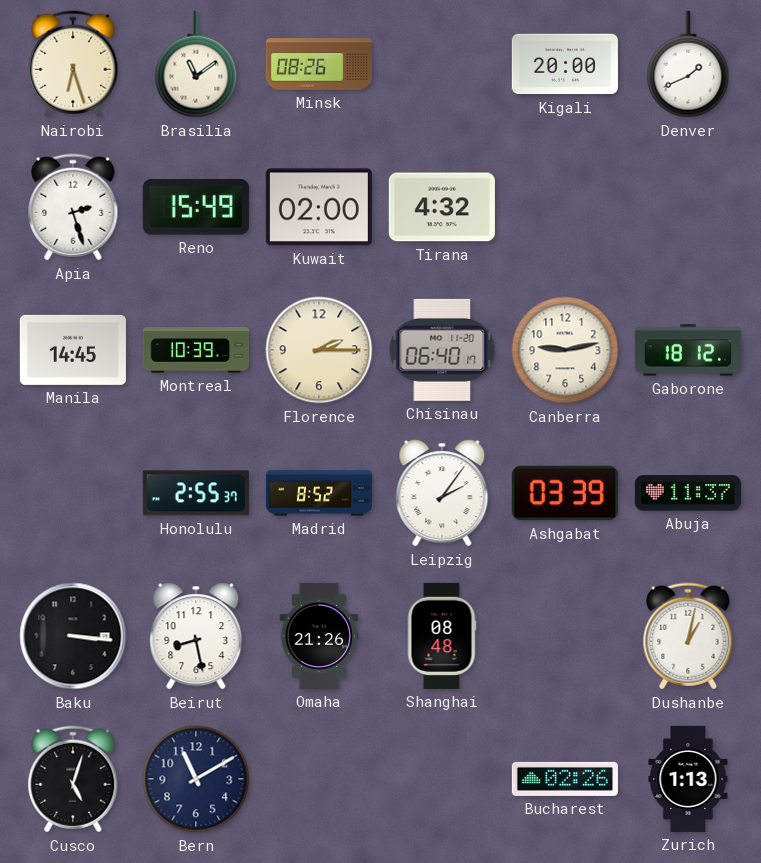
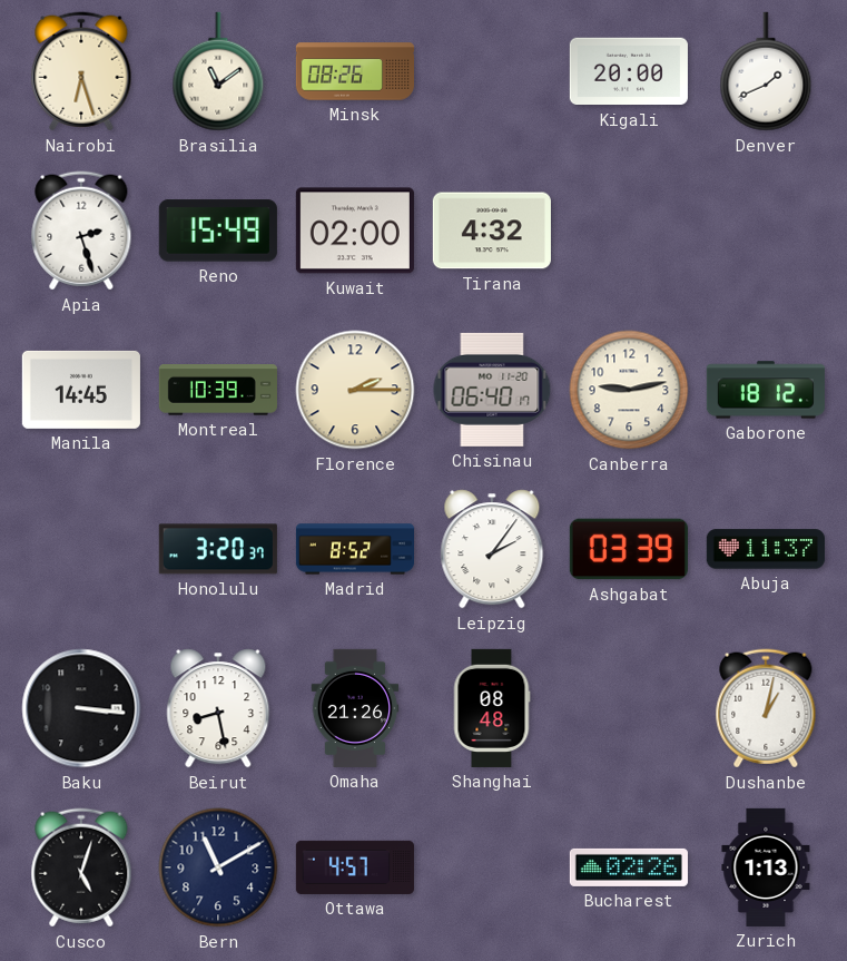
Honolulu: 2:55 -> 3:20
Ottawa: none -> 4:57
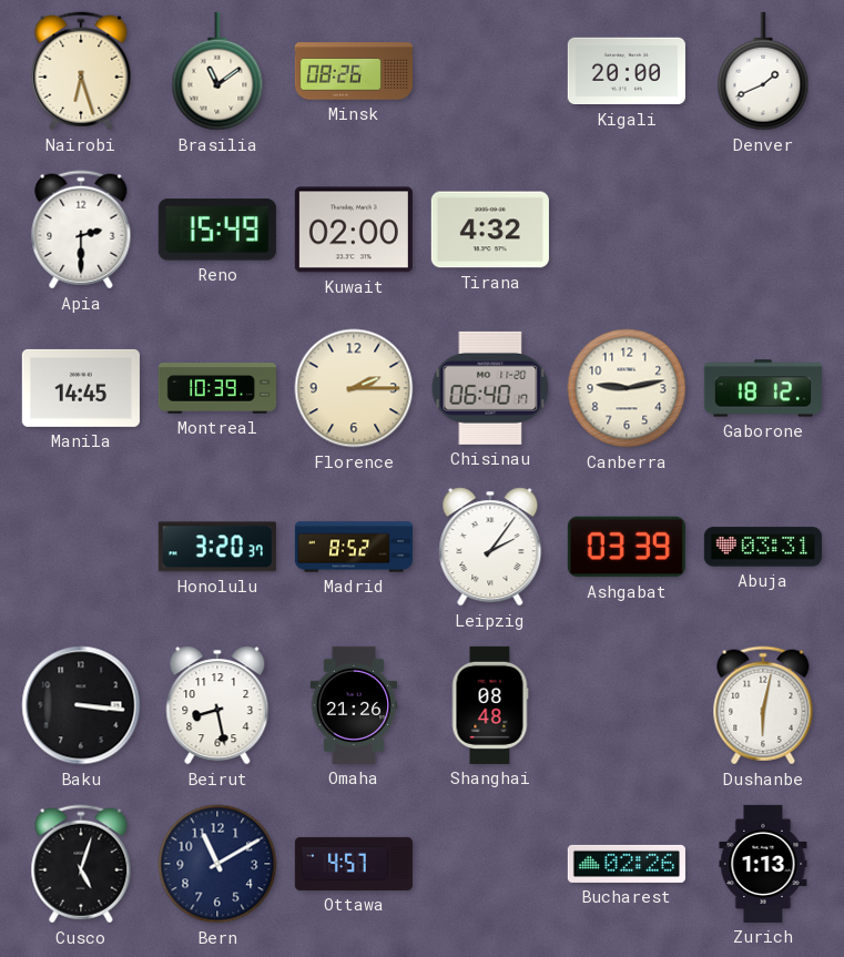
Apia: 2:27 -> 2:30
Abuja: 11:37 -> 03:31
Dushanbe: 1:02 -> 6:02
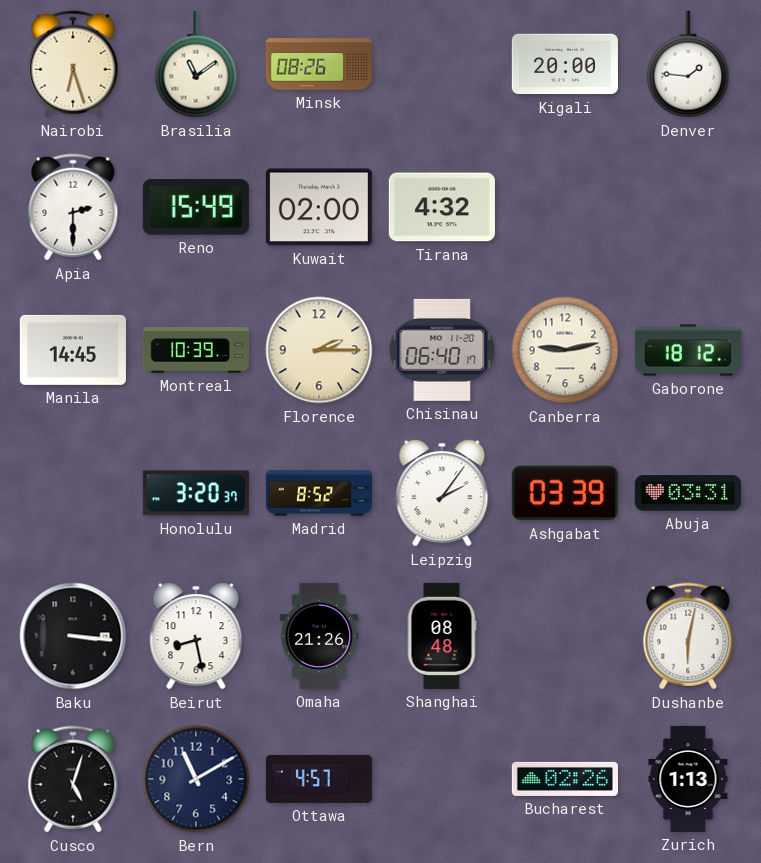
Denver: 1:41 -> 1:46
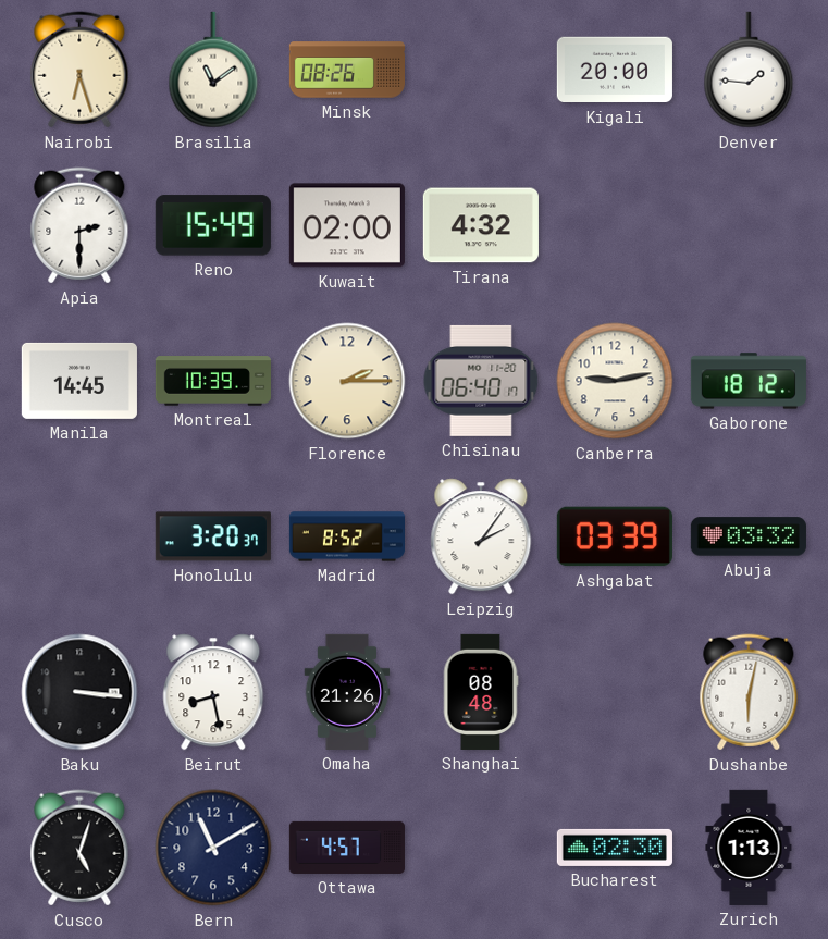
Abuja: 03:31 -> 03:32
Bucharest: 02:26 -> 02:30
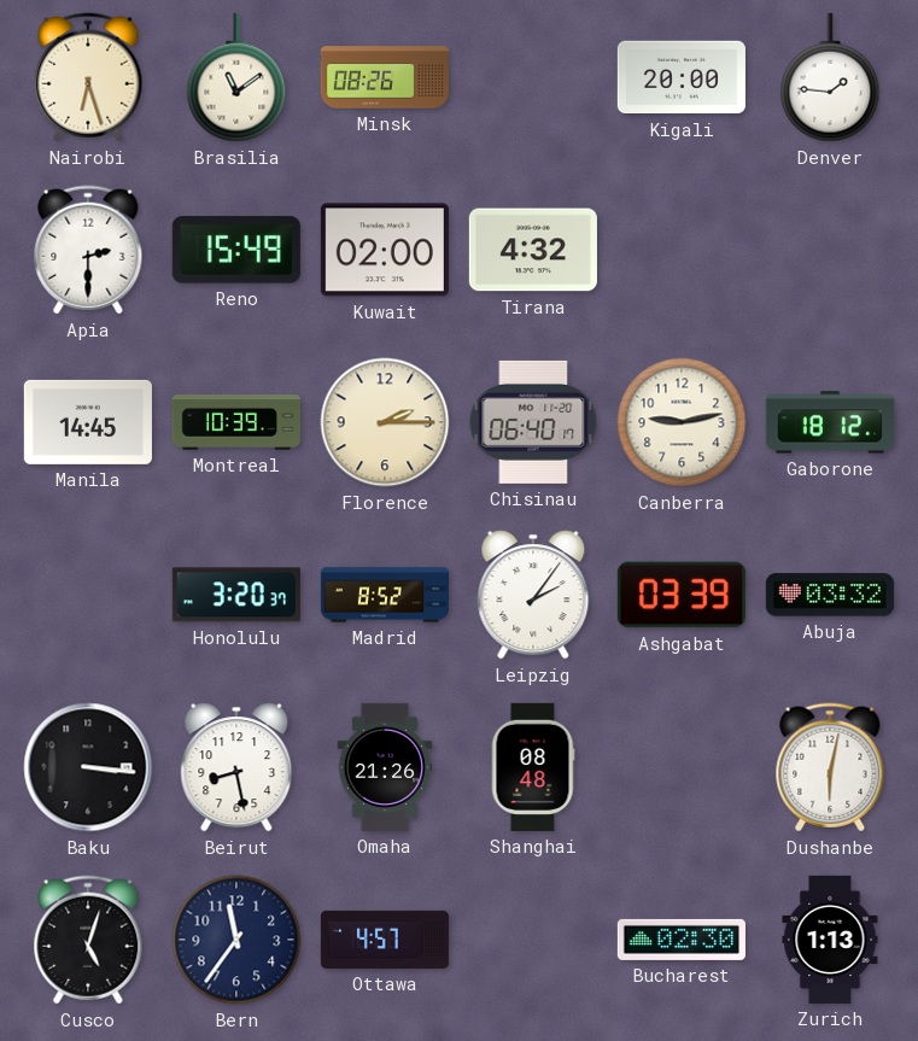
Bern: 11:10 -> 11:36
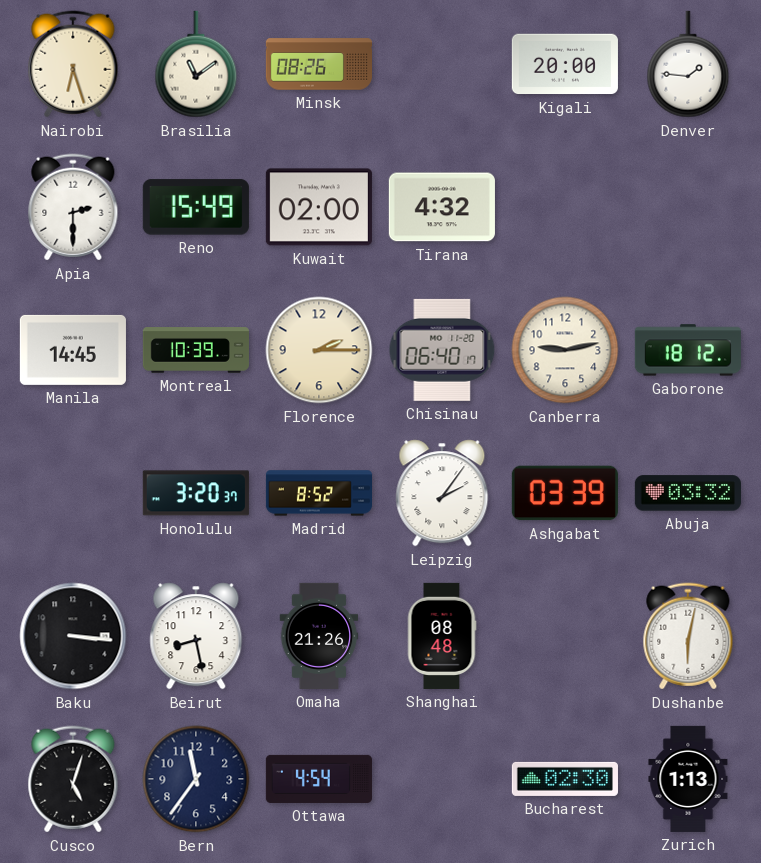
Ottawa: 4:57 -> 4:54
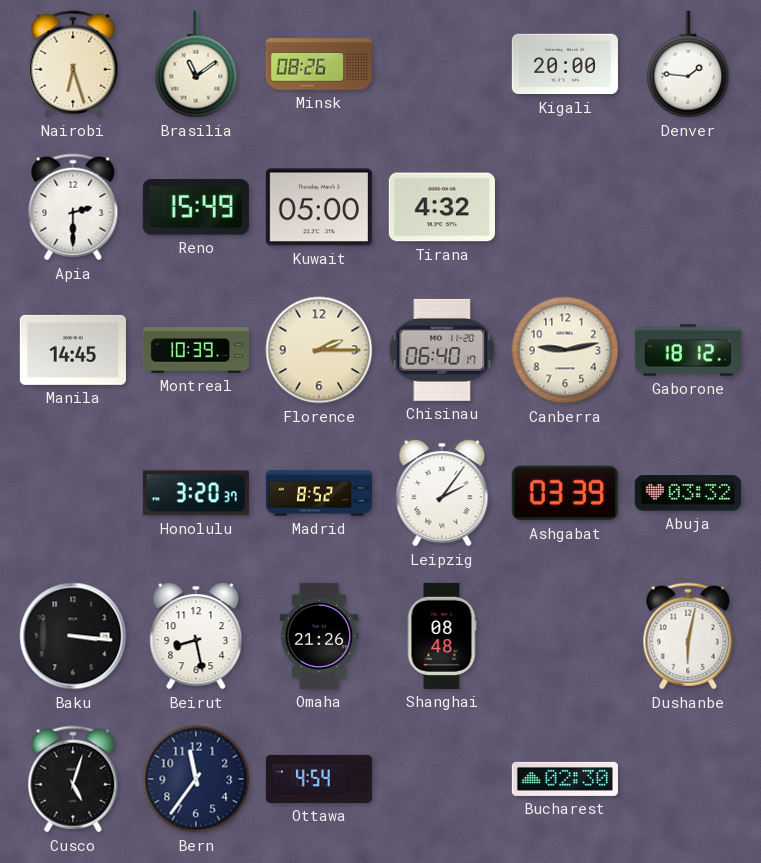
Kuwait: 02:00 -> 05:00
Zurich: 1:13 -> none
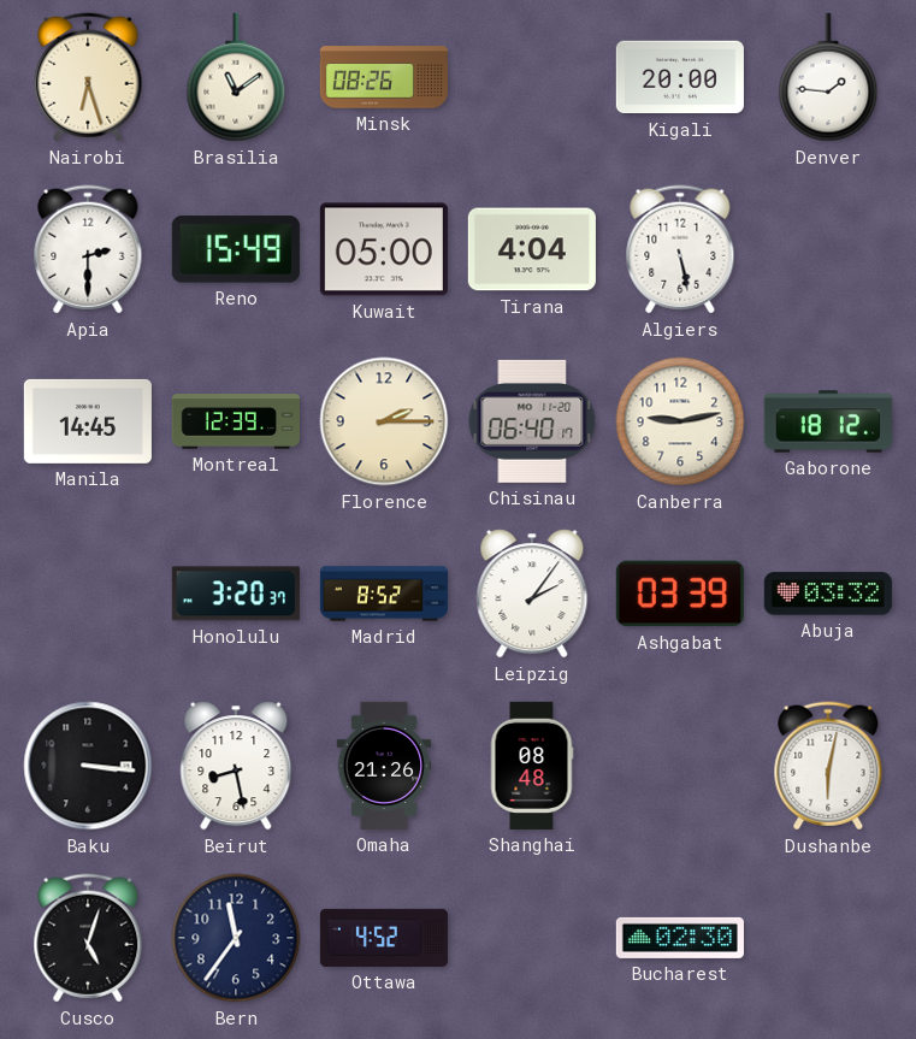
Tirana: 4:32 -> 4:04
Algiers: none -> 5:28
Montreal: 10:39 -> 12:39
Ottawa: 4:54 -> 4:52
